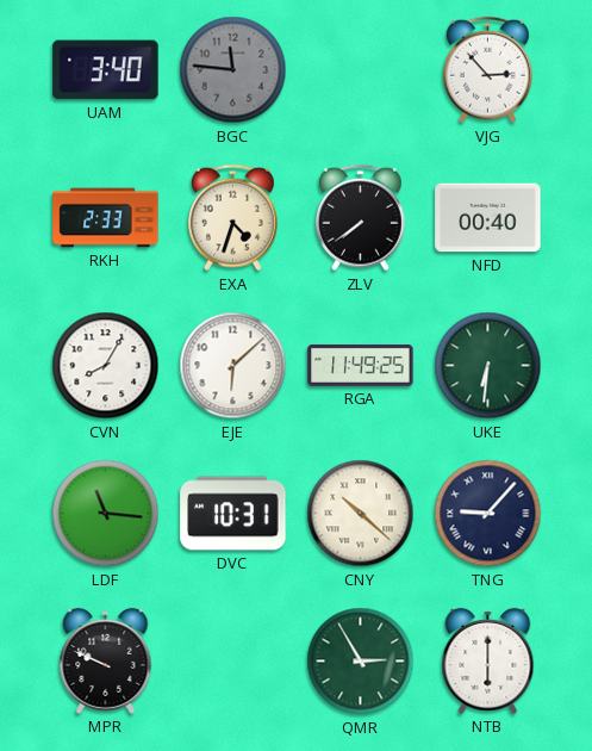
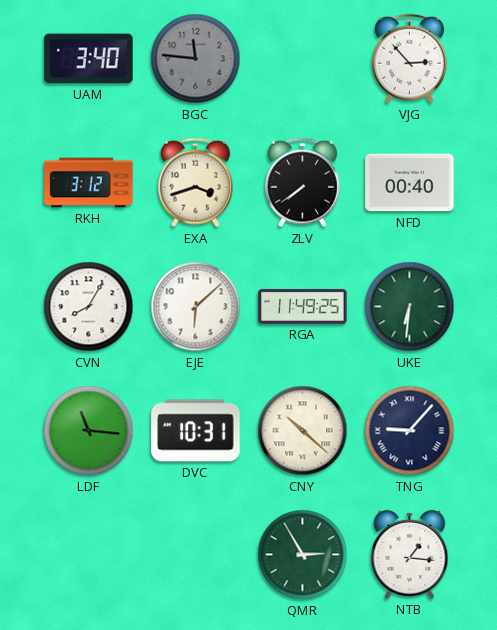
RKH: 2:33 -> 3:12
EXA: 4:33 -> 3:42
MPR: 9:49 -> none
NTB: 6:00 -> 1:16
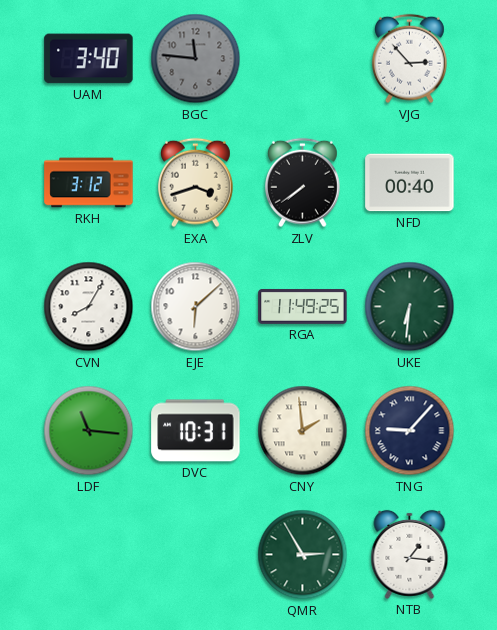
CNY: 10:22 -> 1:59
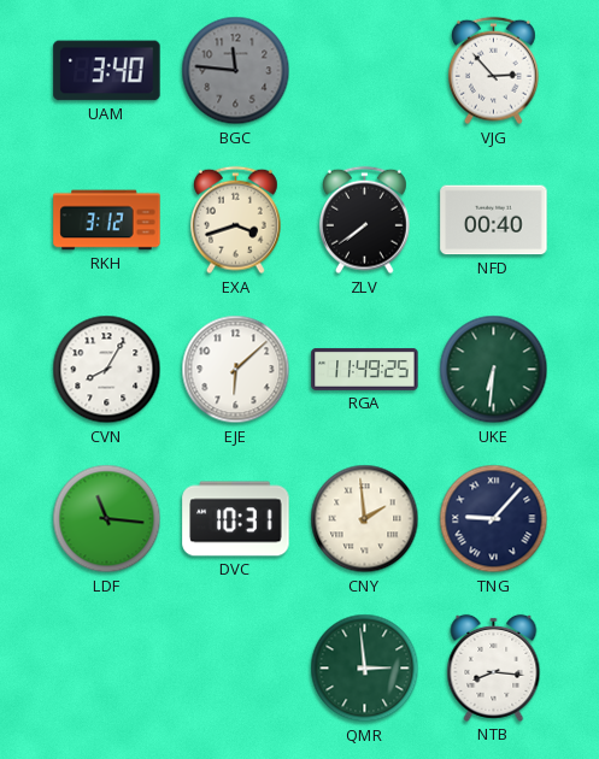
QMR: 2:55 -> 2:59
NTB: 1:16 -> 8:16
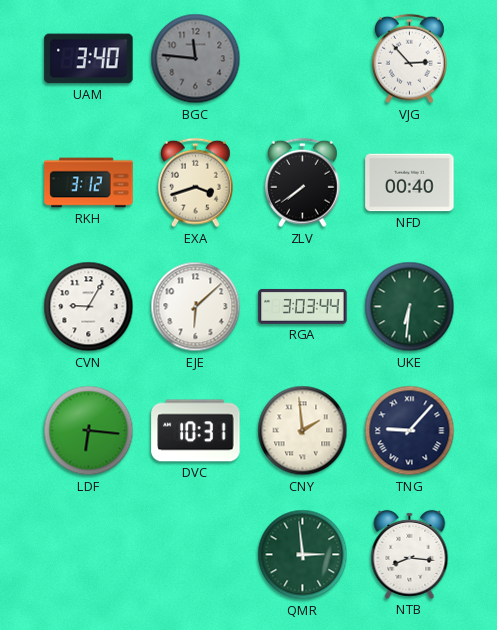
CVN: 8:05 -> 9:05
RGA: 11:49 -> 3:03
LDF: 11:16 -> 6:16
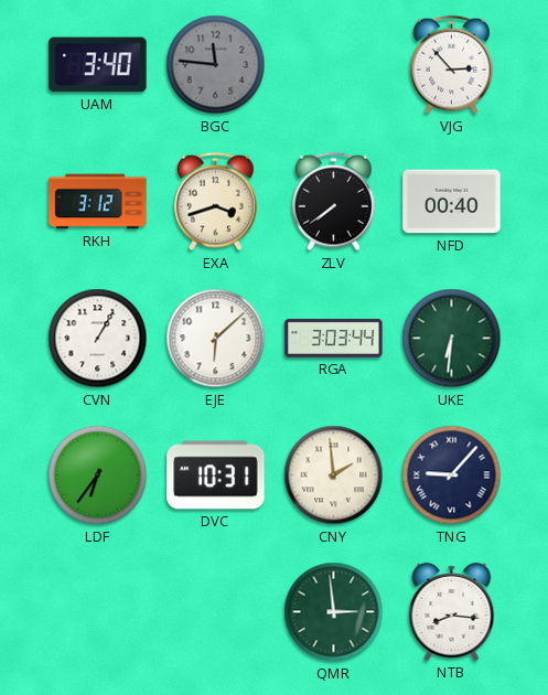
CVN: 9:05 -> 1:05
LDF: 6:16 -> 6:36
